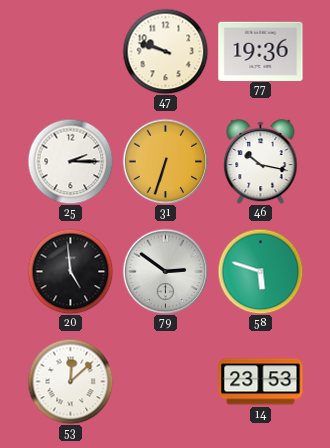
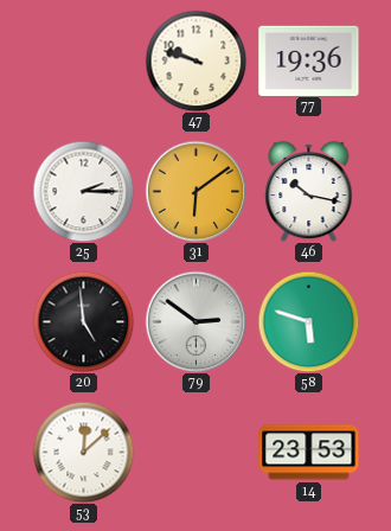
31: 6:33 -> 6:09
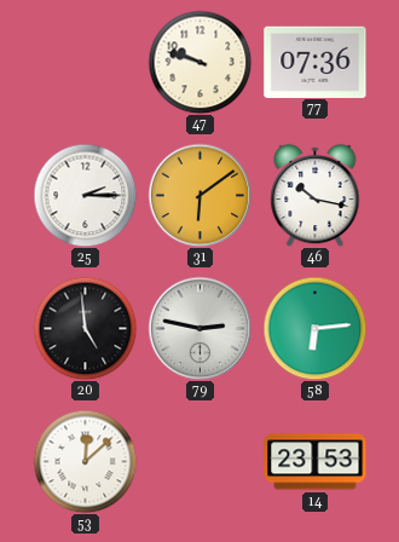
77: 19:36 -> 07:36
79: 2:51 -> 2:47
58: 5:48 -> 6:14
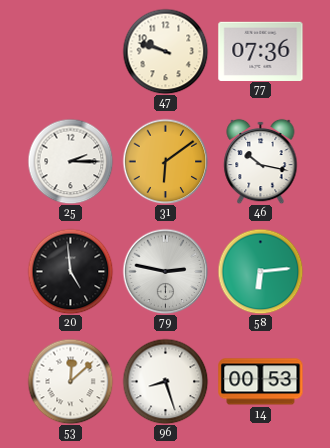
96: none -> 8:27
14: 23:53 -> 00:53
